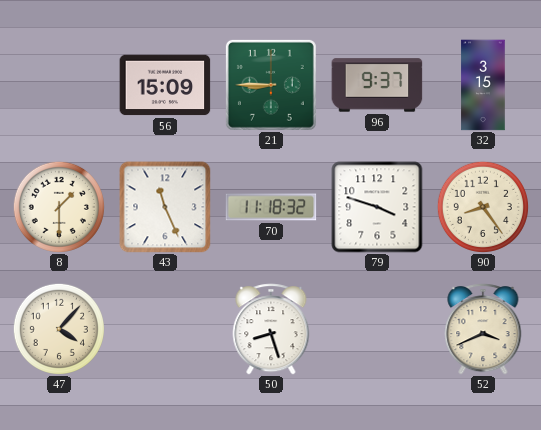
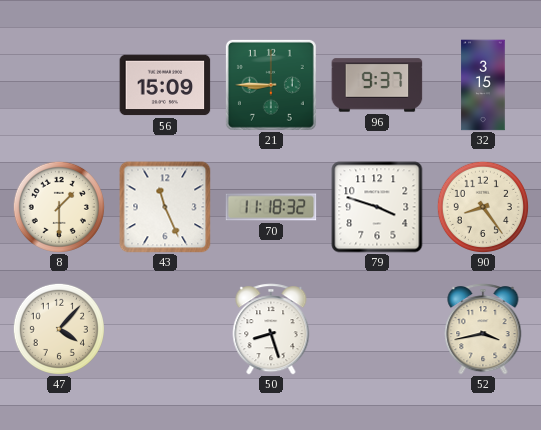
52: 3:41 -> 3:43
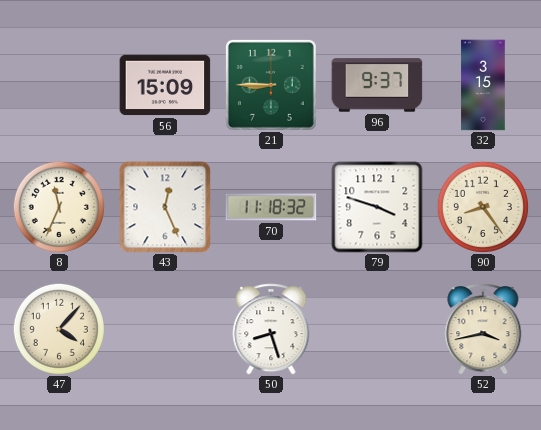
8: 1:30 -> 11:34
43: 11:26 -> 12:26
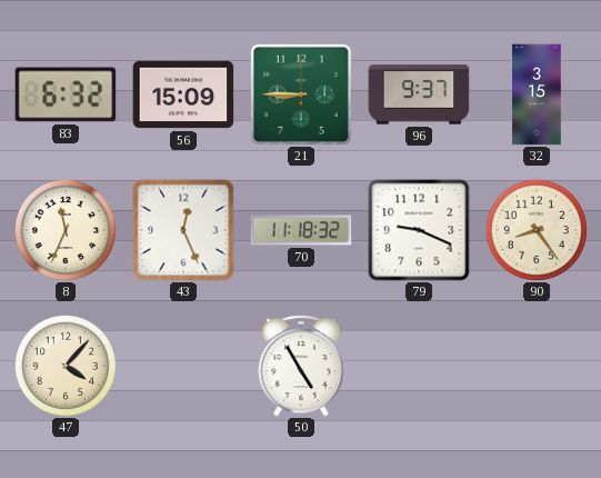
83: none -> 6:32
79: 3:48 -> 9:19
50: 8:27 -> 4:55
52: 3:43 -> none
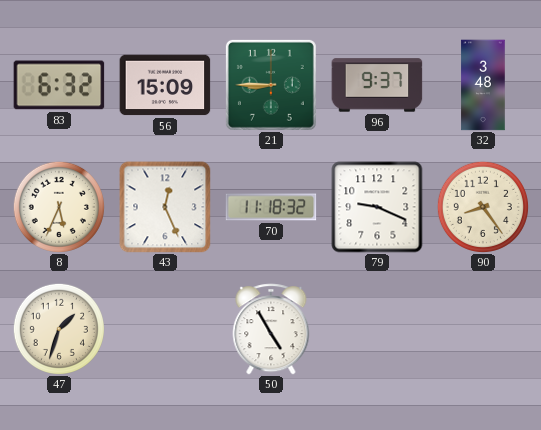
32: 3:15 -> 3:48
8: 11:34 -> 5:34
47: 4:07 -> 1:33
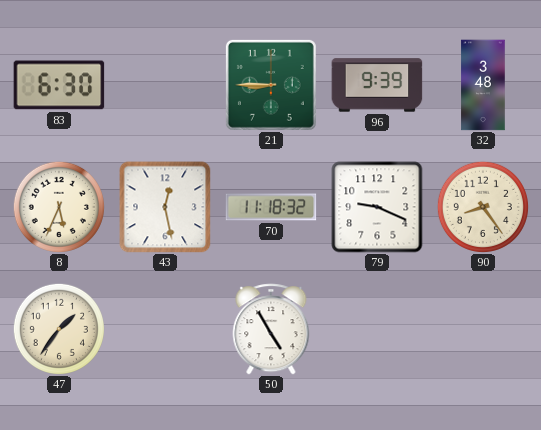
83: 6:32 -> 6:30
56: 15:09 -> none
96: 9:37 -> 9:39
43: 12:26 -> 12:28
47: 1:33 -> 1:36
